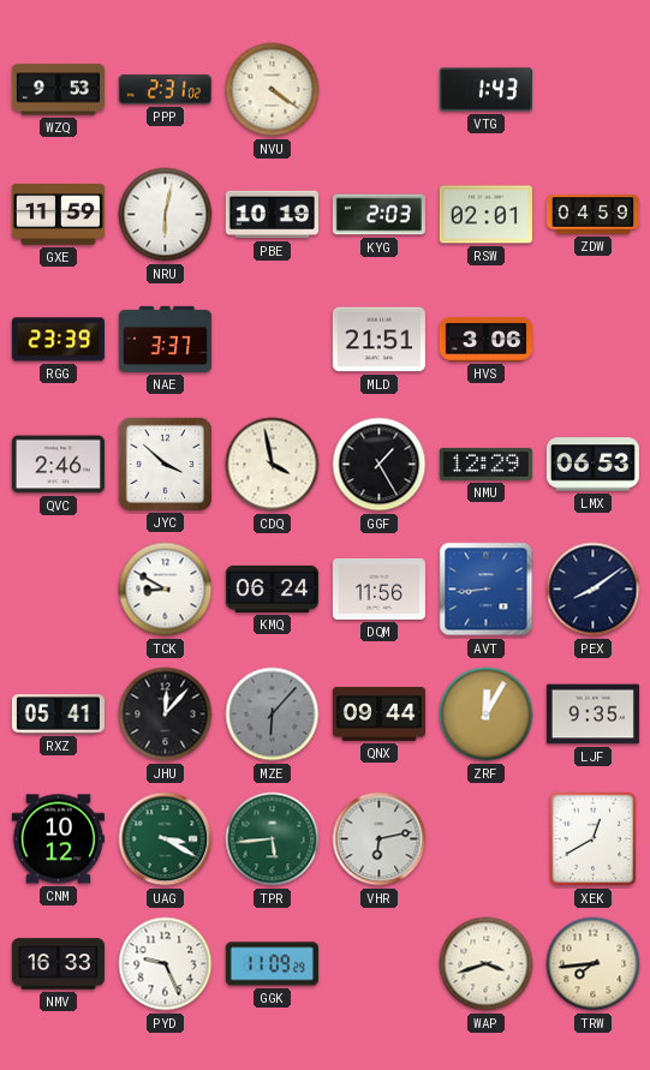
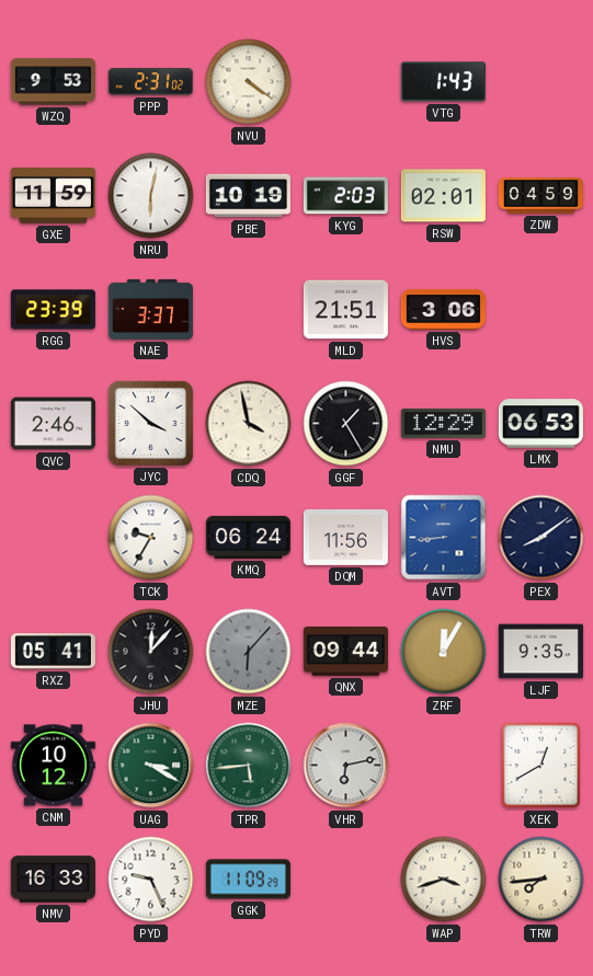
TCK: 8:50 -> 9:35
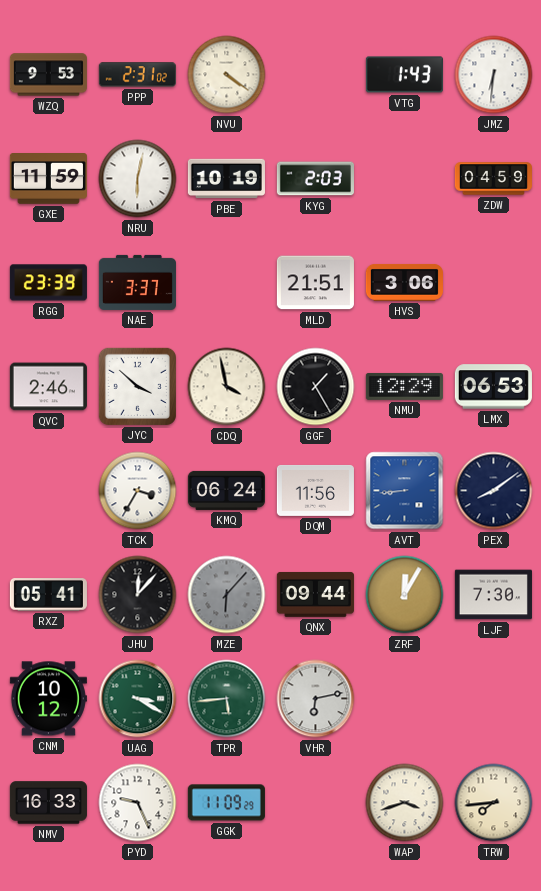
JMZ: none -> 6:31
RSW: 02:01 -> none
TCK: 9:35 -> 3:35
LJF: 9:35 -> 7:30
XEK: 12:40 -> none
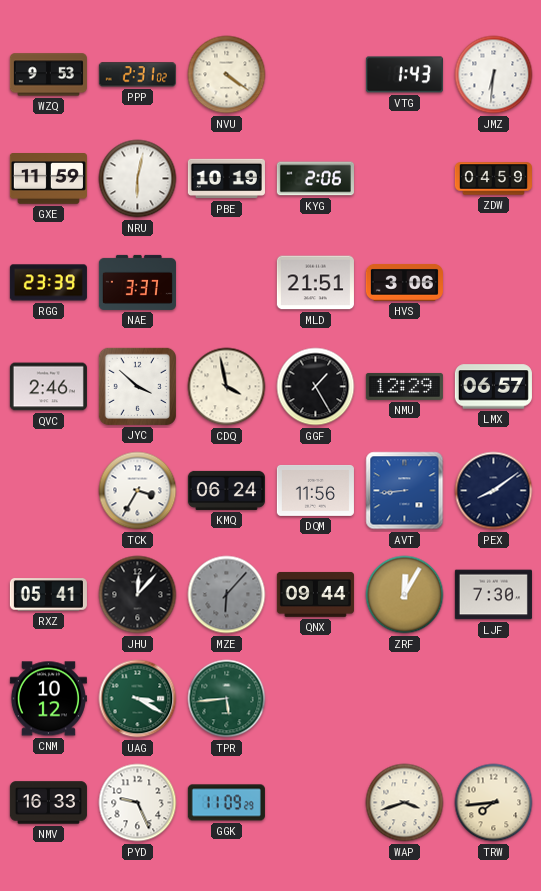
KYG: 2:03 -> 2:06
LMX: 06:53 -> 06:57
VHR: 6:13 -> none
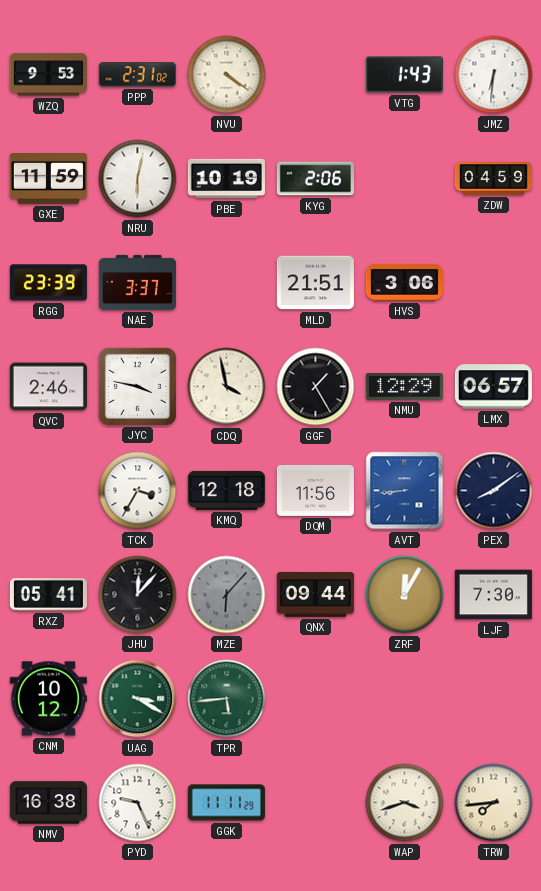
JYC: 3:52 -> 3:47
KMQ: 06:24 -> 12:18
NMV: 16:33 -> 16:38
GGK: 11:09 -> 11:11
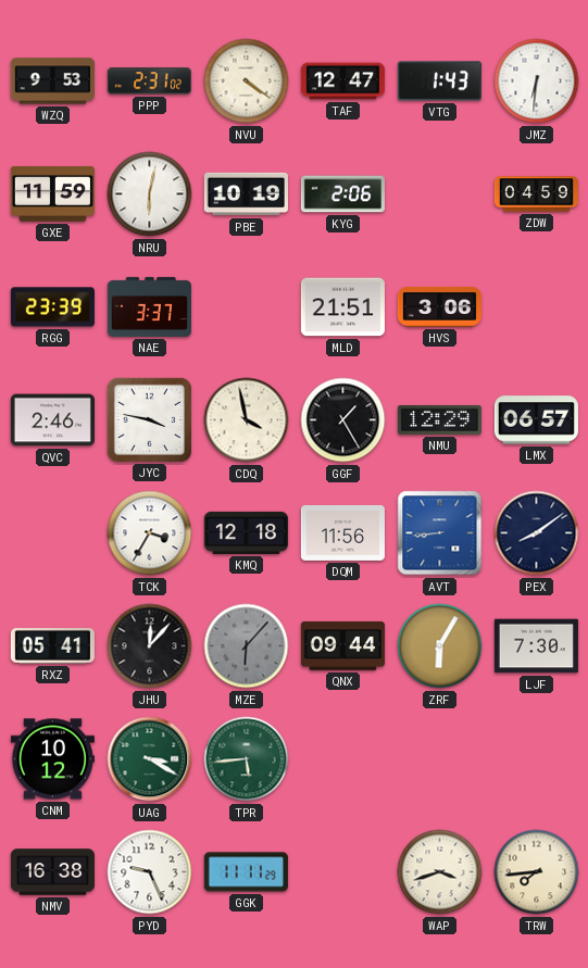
TAF: none -> 12:47
ZRF: 12:05 -> 6:05
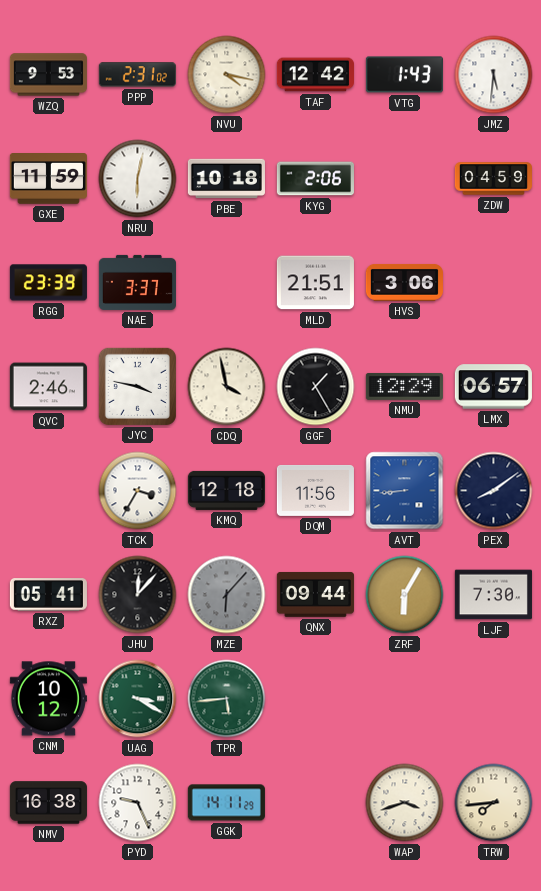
NVU: 4:21 -> 4:17
TAF: 12:47 -> 12:42
JMZ: 6:31 -> 5:31
PBE: 10:19 -> 10:18
GGK: 11:11 -> 14:11
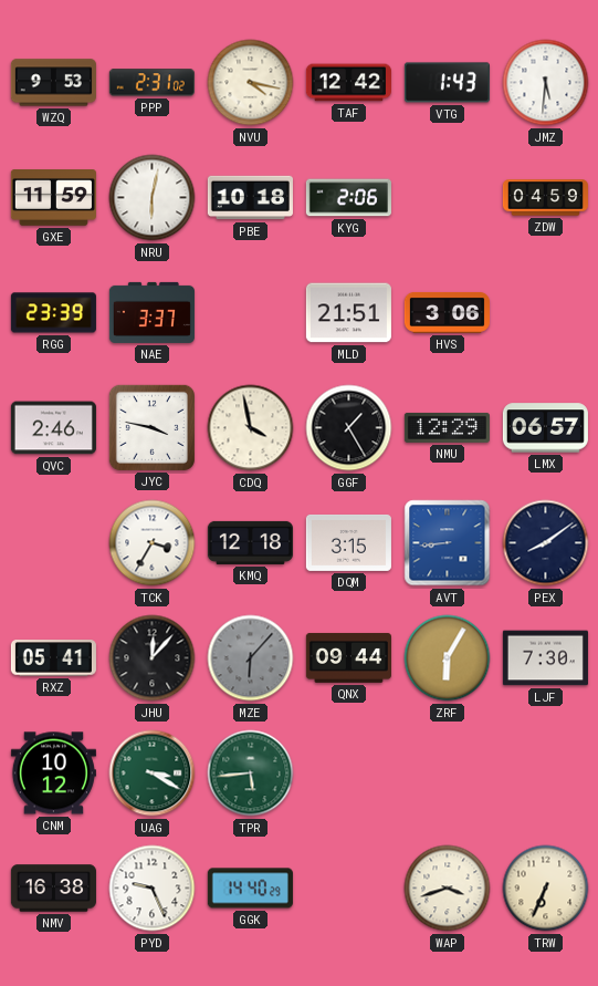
DQM: 11:56 -> 3:15
GGK: 14:11 -> 14:40
TRW: 7:44 -> 6:34
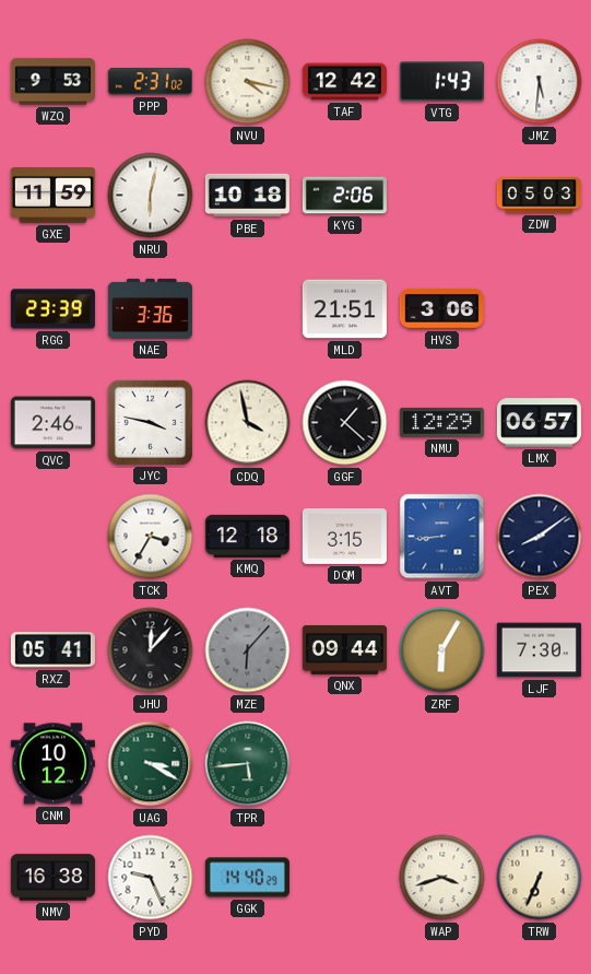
ZDW: 04:59 -> 05:03
NAE: 3:37 -> 3:36
GGF: 1:25 -> 1:22
